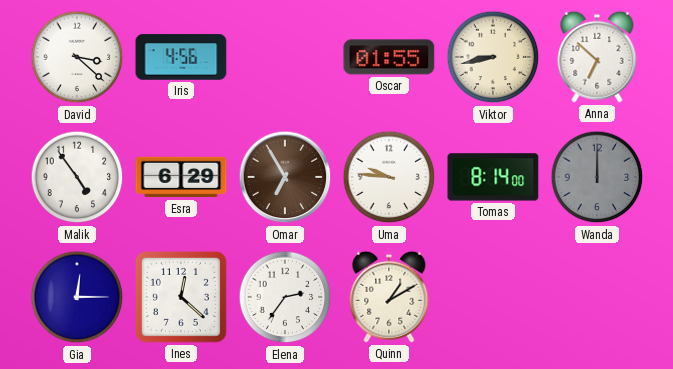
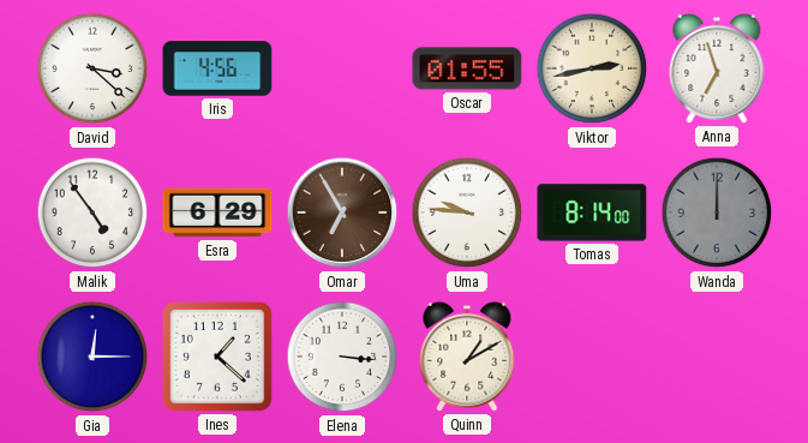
Viktor: 8:43 -> 2:43
Anna: 6:52 -> 6:57
Ines: 12:22 -> 1:22
Elena: 2:36 -> 3:16
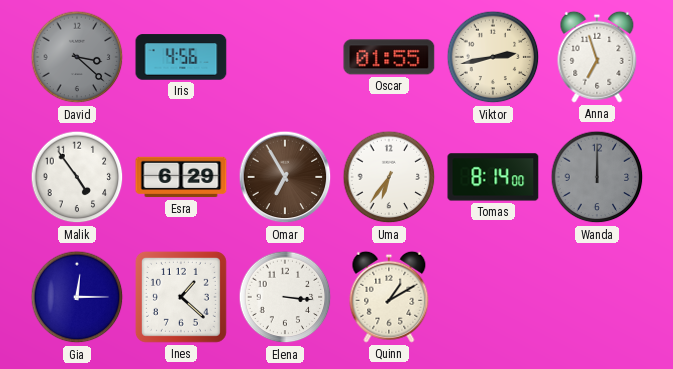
David dial: white -> grey
Uma: 9:46 -> 6:36
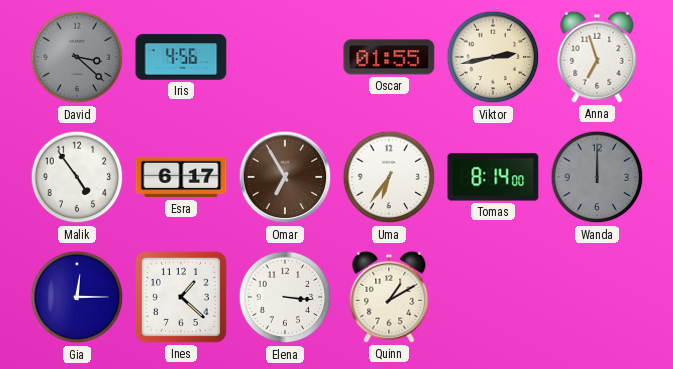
Esra: 6:29 -> 6:17
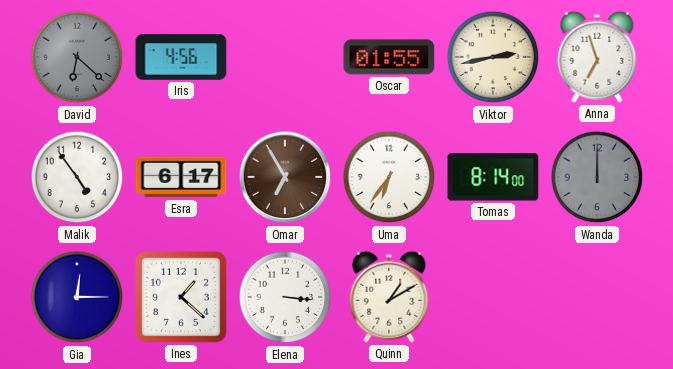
David: 3:22 -> 6:22
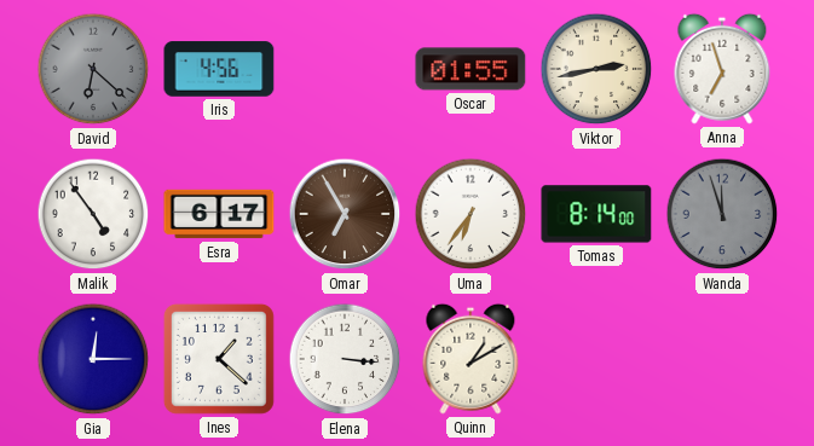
Wanda: 12:00 -> 11:57
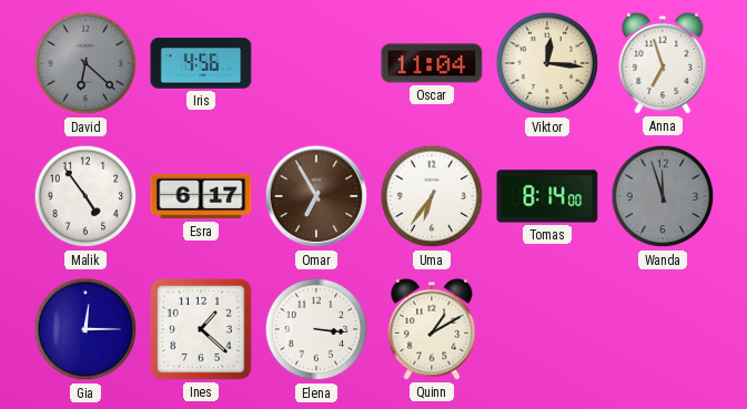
Oscar: 01:55 -> 11:04
Viktor: 2:43 -> 12:16
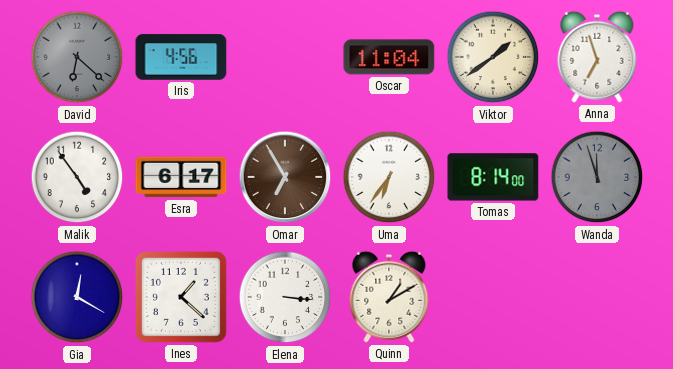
Viktor: 12:16 -> 1:39
Gia: 12:15 -> 12:20
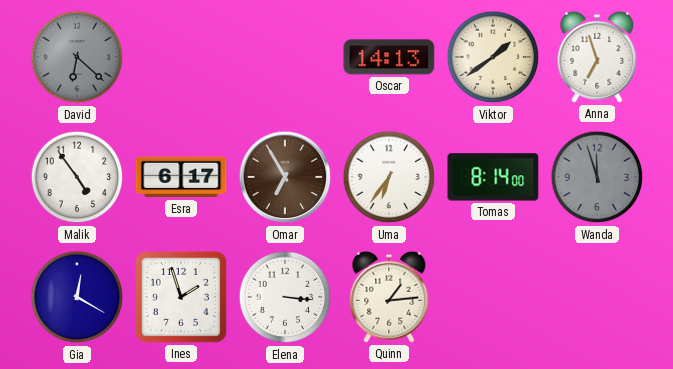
Iris: 4:56 -> none
Oscar: 11:04 -> 14:13
Ines: 1:22 -> 1:57
Quinn: 1:10 -> 1:14
